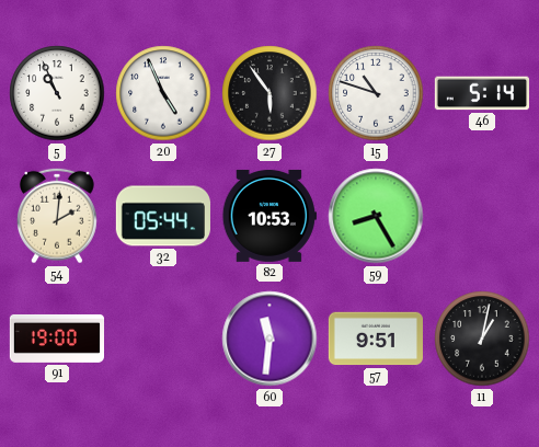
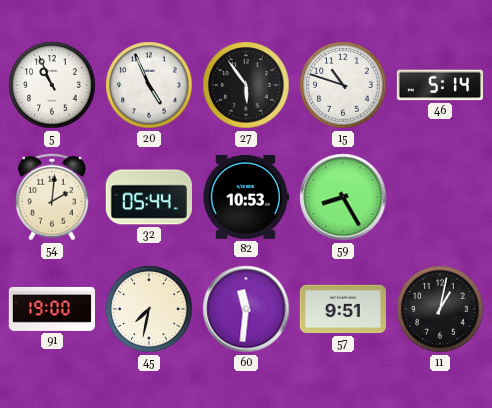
45: none -> 7:32
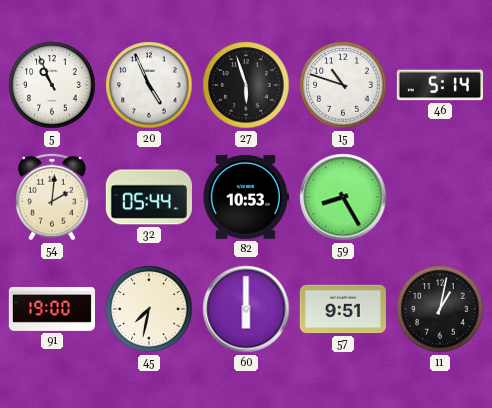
27: 5:54 -> 5:57
60: 11:31 -> 6:00
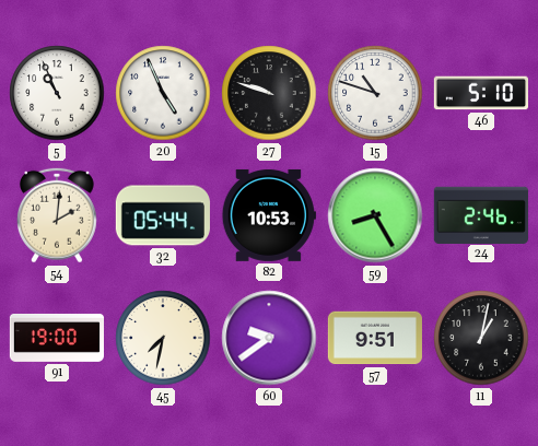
27: 5:57 -> 9:48
46: 5:14 -> 5:10
24: none -> 2:46
60: 6:00 -> 9:39
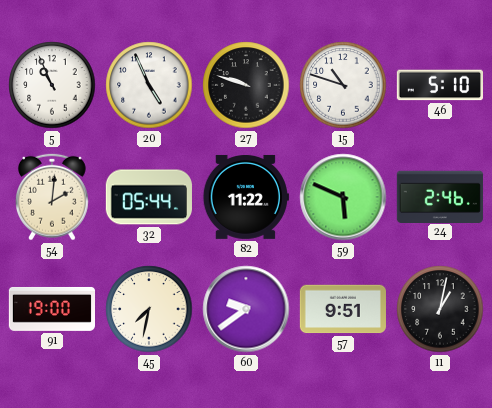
82: 10:53 -> 11:22
59: 8:25 -> 5:49
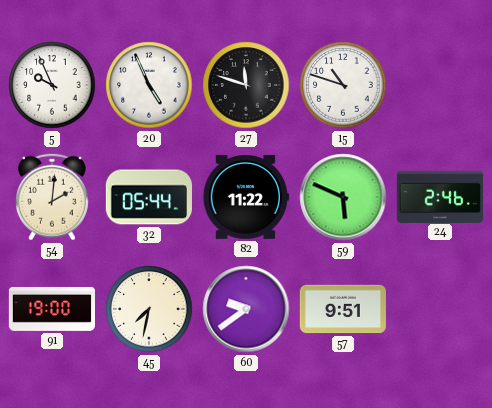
5: 10:56 -> 9:56
27: 9:48 -> 11:48
46: 5:10 -> none
11: 1:02 -> none
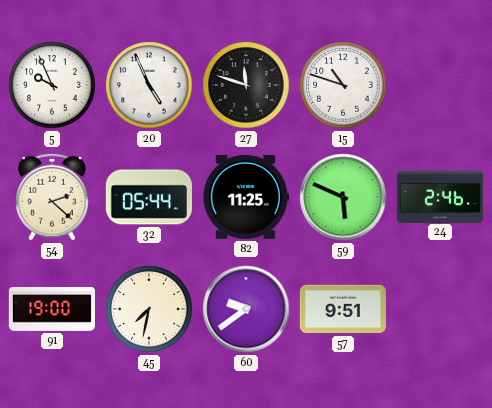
54: 2:01 -> 2:22
82: 11:22 -> 11:25
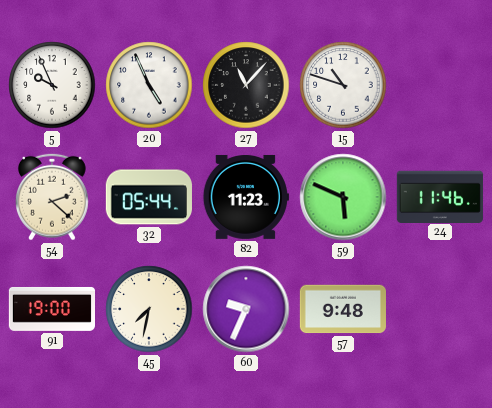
27: 11:48 -> 11:07
82: 11:25 -> 11:23
24: 2:46 -> 11:46
60: 9:39 -> 9:34
57: 9:51 -> 9:48
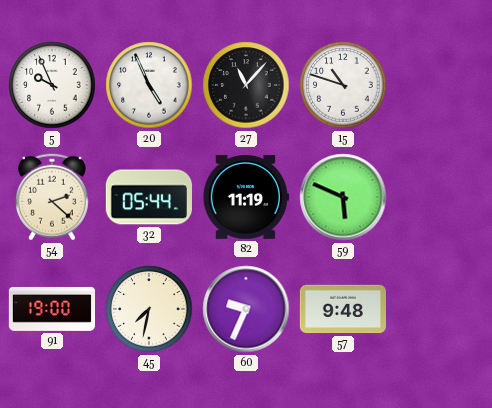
82: 11:23 -> 11:19
24: 11:46 -> none
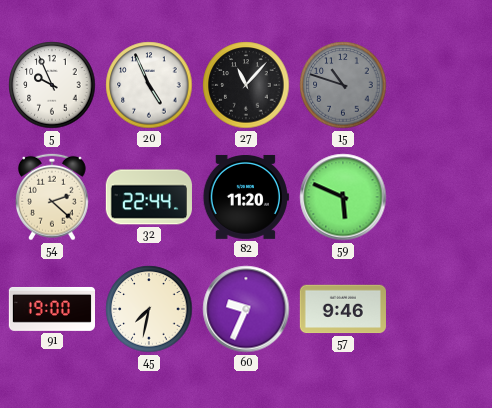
15 dial: white -> grey
32: 05:44 -> 22:44
82: 11:19 -> 11:20
57: 9:48 -> 9:46
